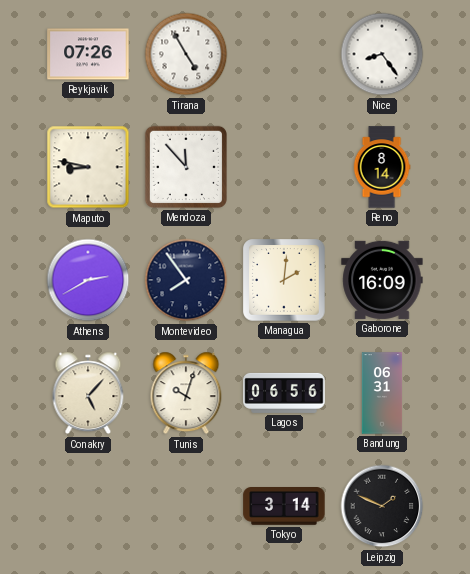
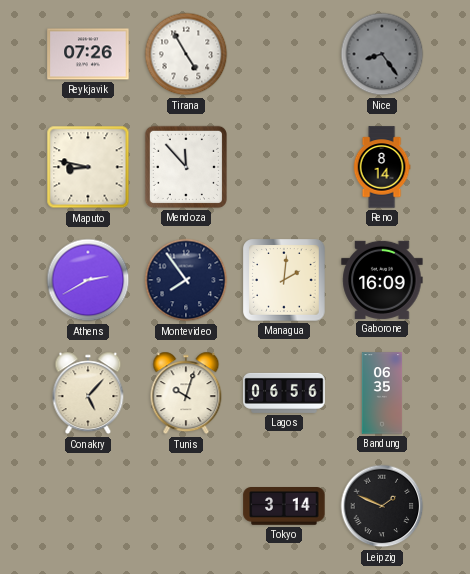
Nice dial: white -> grey
Bandung: 06:31 -> 06:35
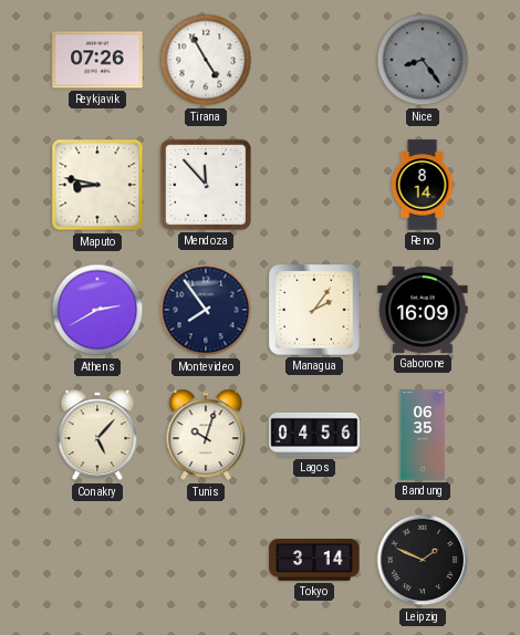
Managua: 2:01 -> 2:06
Lagos: 06:56 -> 04:56
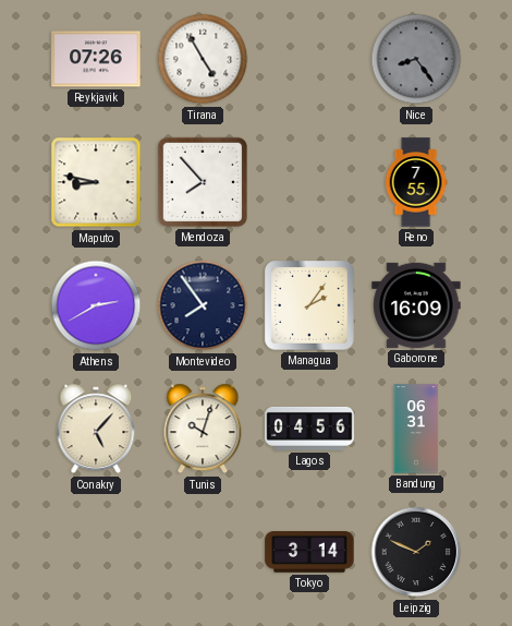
Mendoza: 11:53 -> 7:53
Reno: 8:14 -> 7:55
Bandung: 06:35 -> 06:31
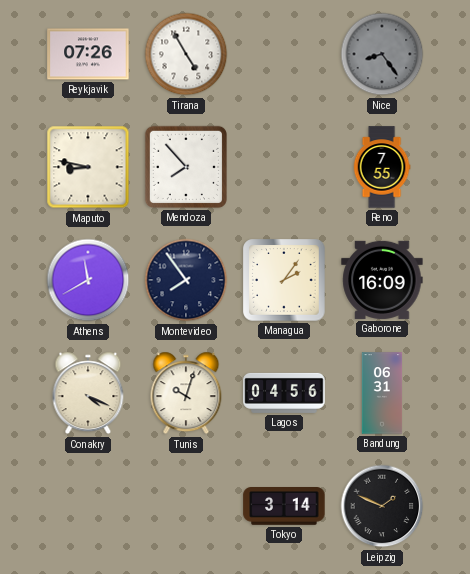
Athens: 2:40 -> 11:40
Conakry: 5:07 -> 4:19
